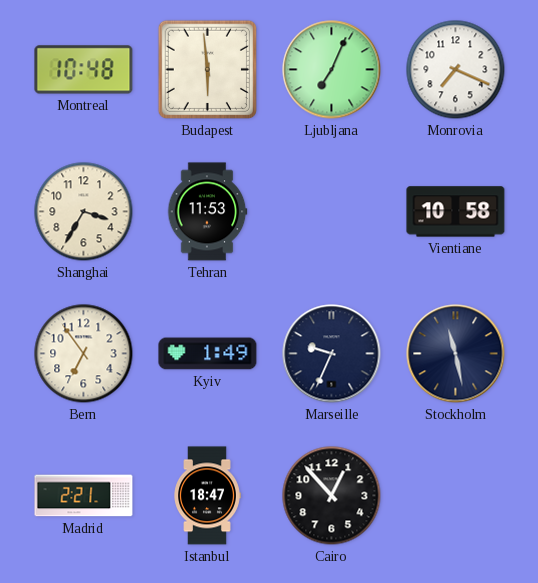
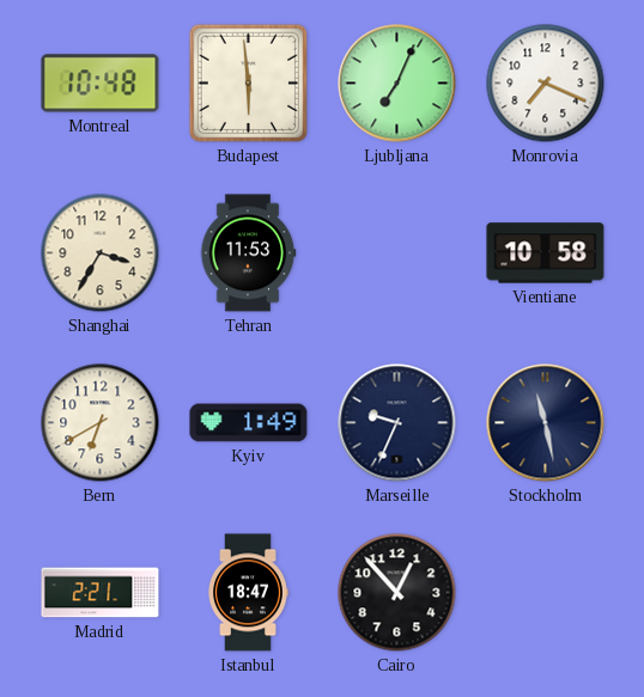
Bern: 6:54 -> 6:40
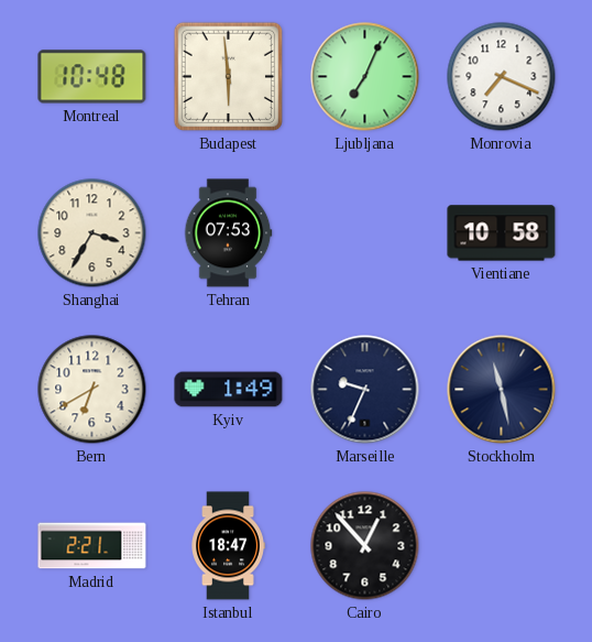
Tehran: 11:53 -> 07:53
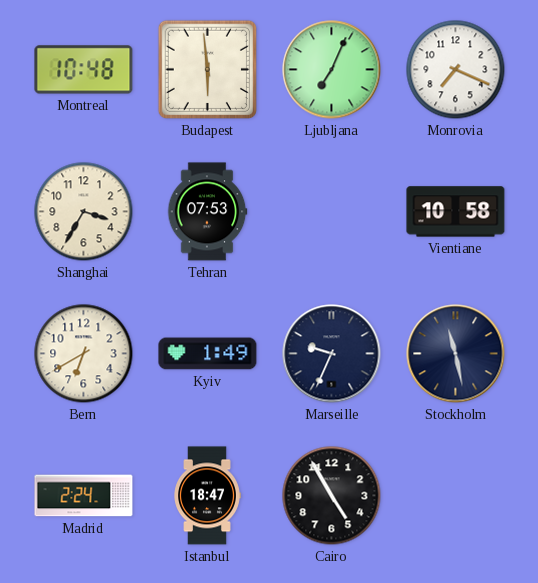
Madrid: 2:21 -> 2:24
Cairo: 12:53 -> 4:55
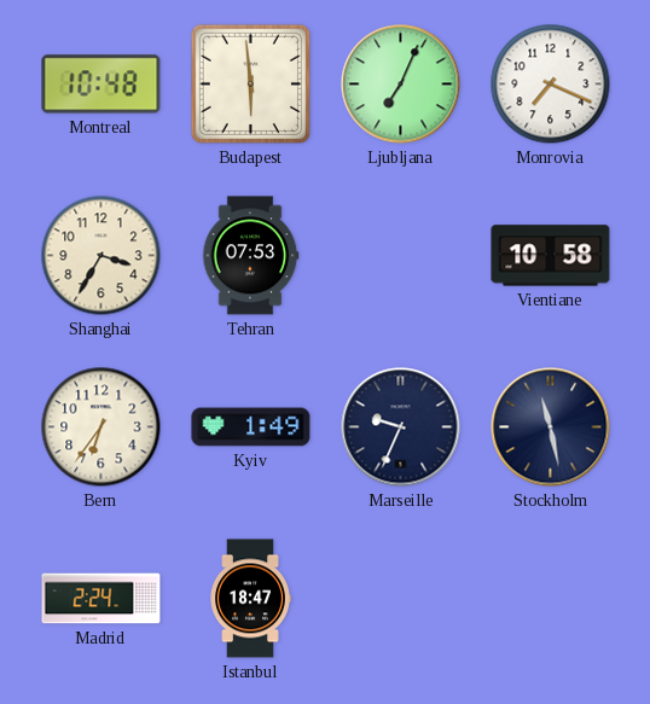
Bern: 6:40 -> 6:36
Cairo: 4:55 -> none
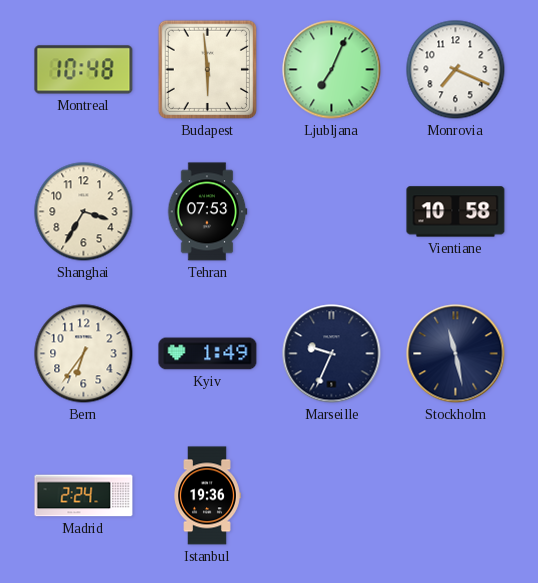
Istanbul: 18:47 -> 19:36
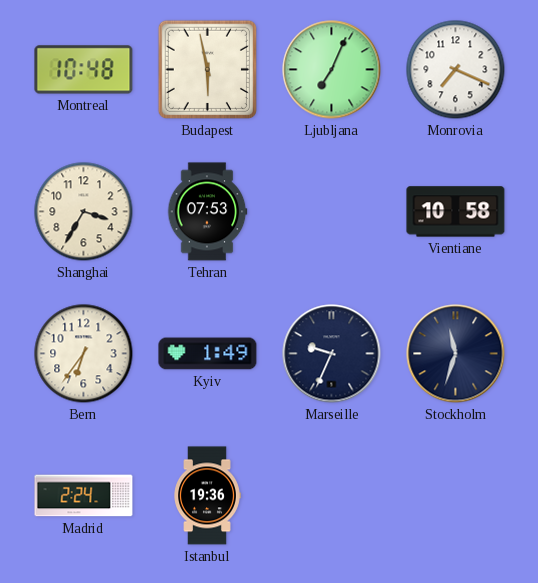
Budapest: 5:59 -> 5:58
Stockholm: 11:28 -> 11:33
